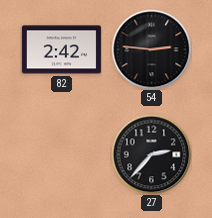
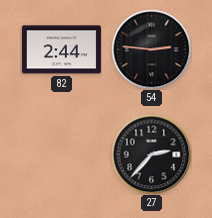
82: 2:42 -> 2:44
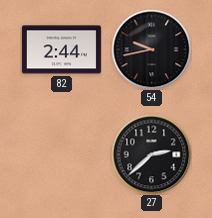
54: 2:46 -> 9:43
27: 2:37 -> 2:38
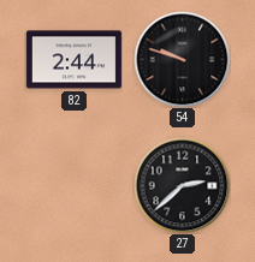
54: 9:43 -> 9:48
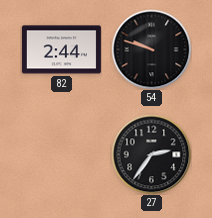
27: 2:38 -> 2:36
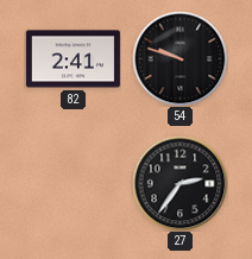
82: 2:44 -> 2:41
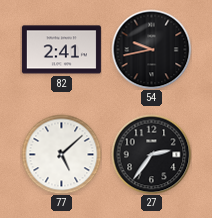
54: 9:48 -> 9:43
77: none -> 5:08
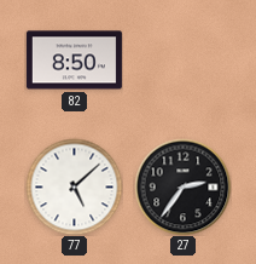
82: 2:41 -> 8:50
54: 9:43 -> none
